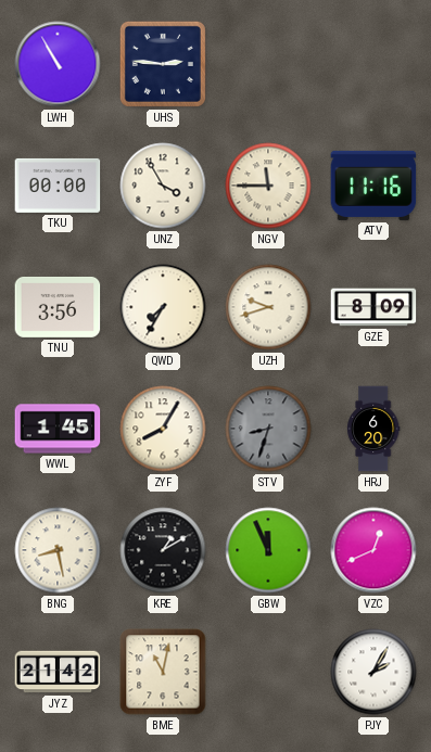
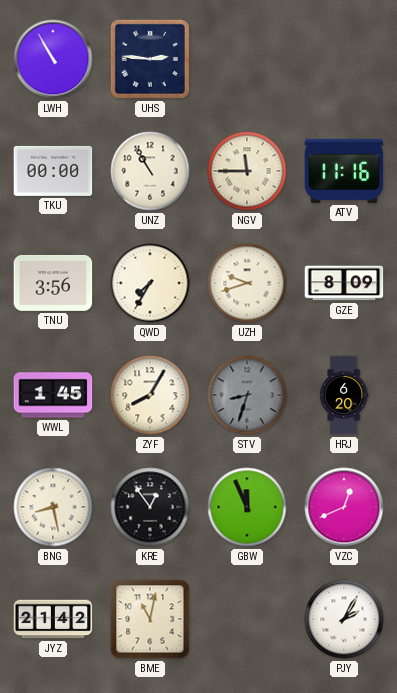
UNZ: 3:55 -> 10:55
KRE: 1:10 -> 12:54
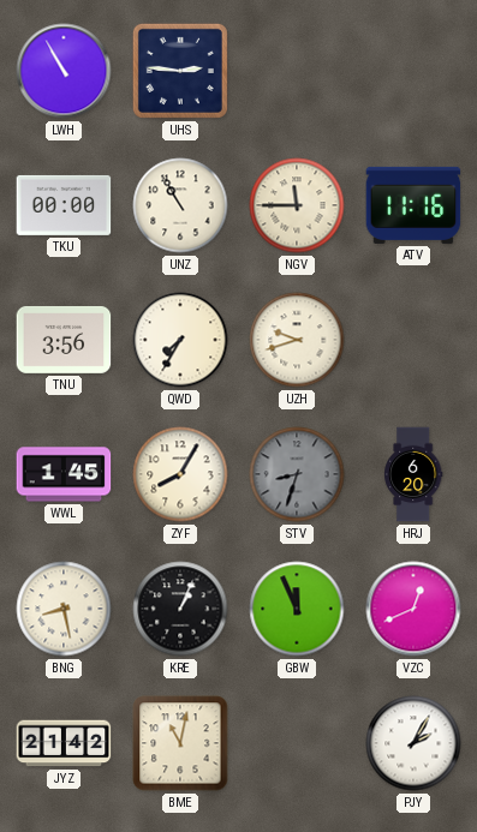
GZE: 8:09 -> none
KRE: 12:54 -> 1:04
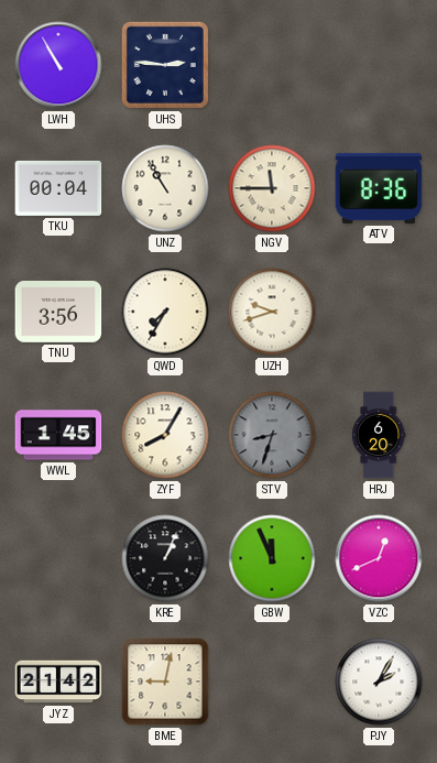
TKU: 00:00 -> 00:04
ATV: 11:16 -> 8:36
BNG: 8:28 -> none
BME: 11:02 -> 9:02
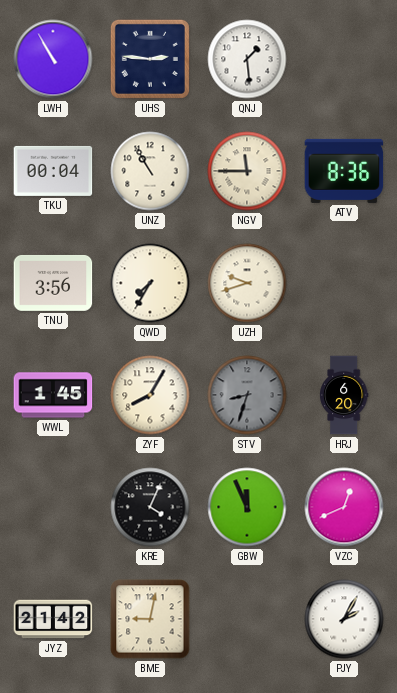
QNJ: none -> 1:29
KRE: 1:04 -> 4:04
